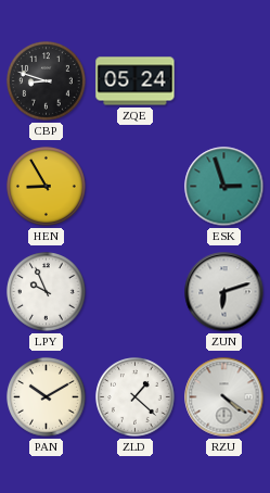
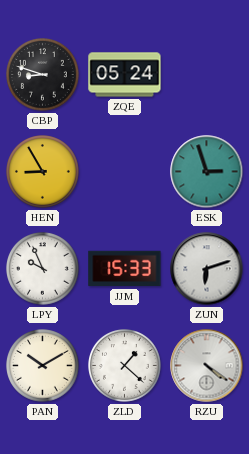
JJM: none -> 15:33
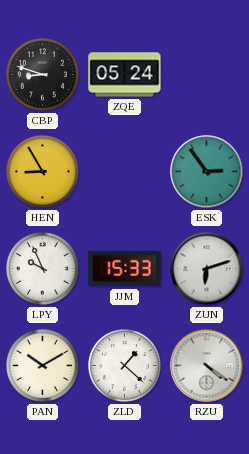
ESK: 2:57 -> 2:54
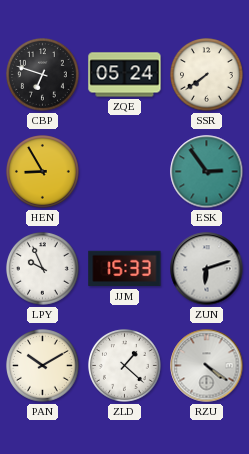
CBP: 8:48 -> 6:48
SSR: none -> 7:39
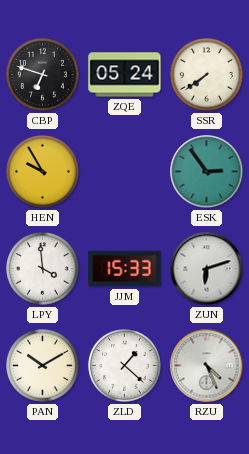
HEN: 8:55 -> 9:55
LPY: 9:56 -> 3:59
RZU: 4:21 -> 4:26
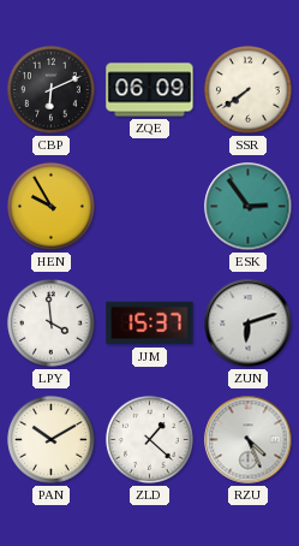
CBP: 6:48 -> 6:11
ZQE: 05:24 -> 06:09
JJM: 15:33 -> 15:37
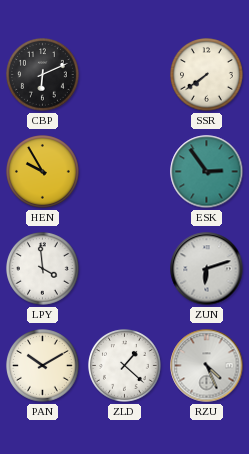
ZQE: 06:09 -> none
JJM: 15:37 -> none
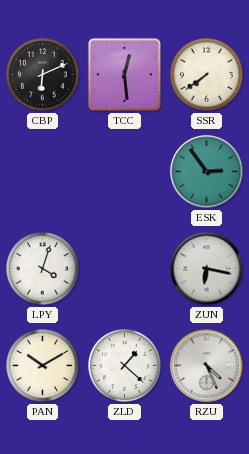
TCC: none -> 12:29
HEN: 9:55 -> none
LPY: 3:59 -> 4:03
ZUN: 6:12 -> 6:17
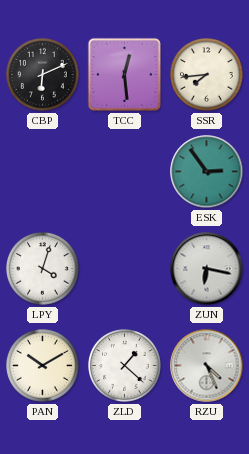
SSR: 7:39 -> 7:44
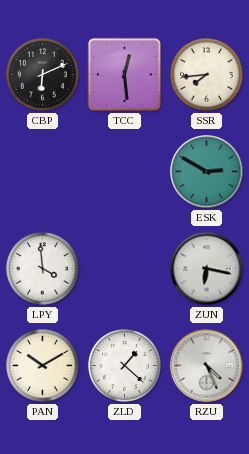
ESK: 2:54 -> 2:50
LPY: 4:03 -> 3:59
